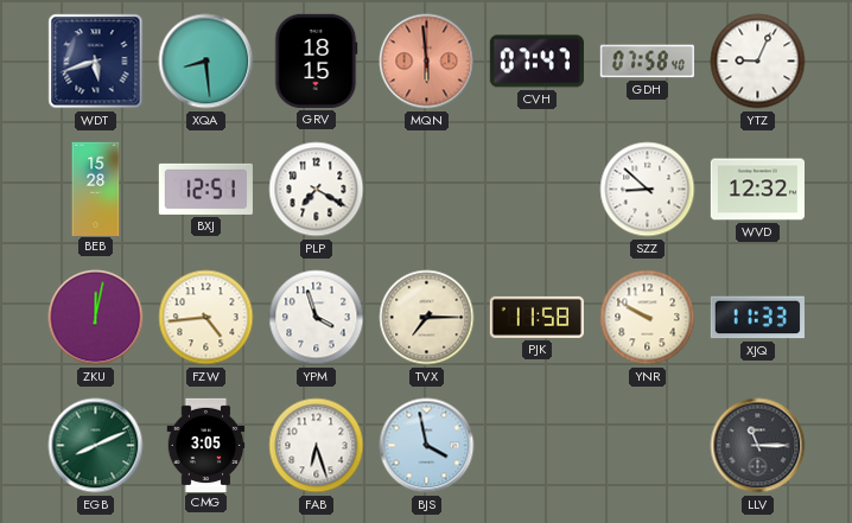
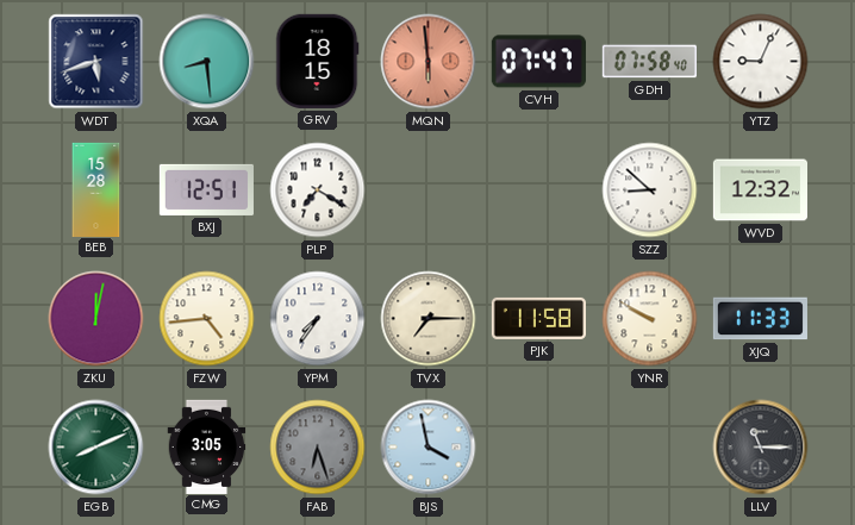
YPM: 3:57 -> 7:36
FAB dial: white -> grey
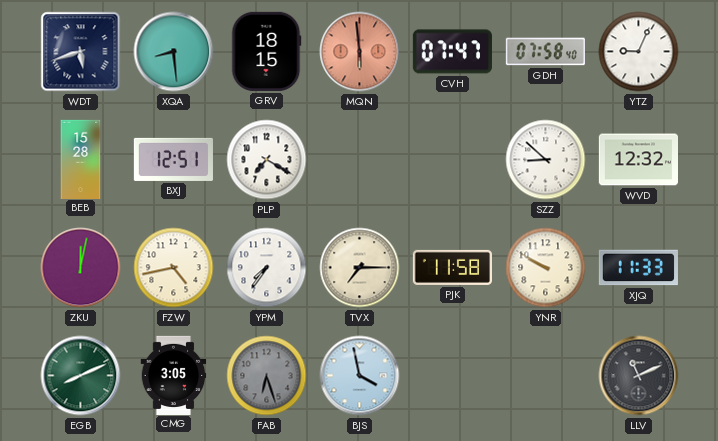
FZW: 4:44 -> 4:43
LLV: 11:15 -> 11:11
